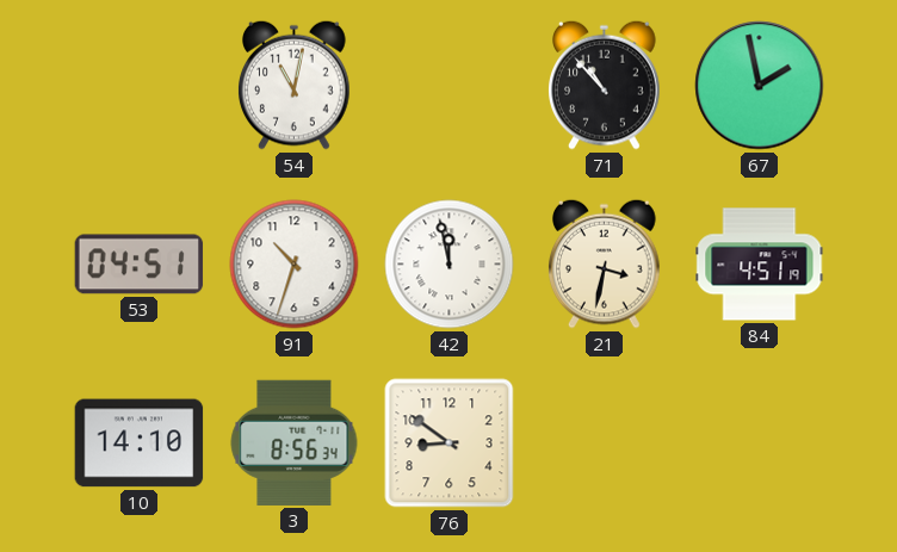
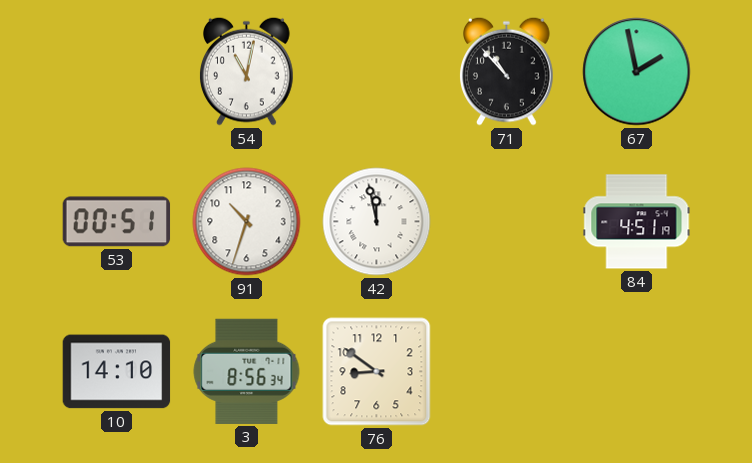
53: 04:51 -> 00:51
21: 3:32 -> none
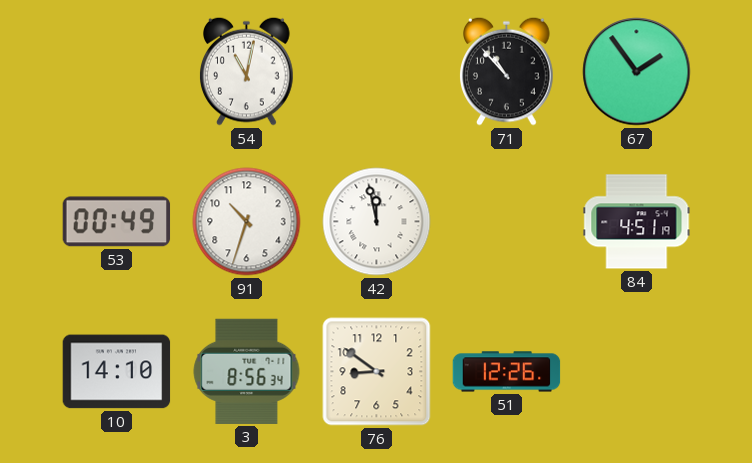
67: 1:58 -> 1:54
53: 00:51 -> 00:49
51: none -> 12:26
